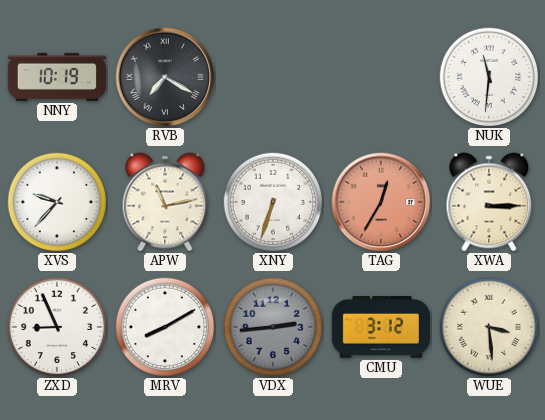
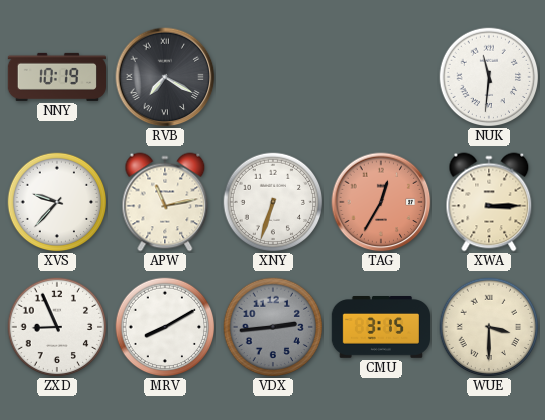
CMU: 3:12 -> 3:15
WUE: 3:29 -> 3:30
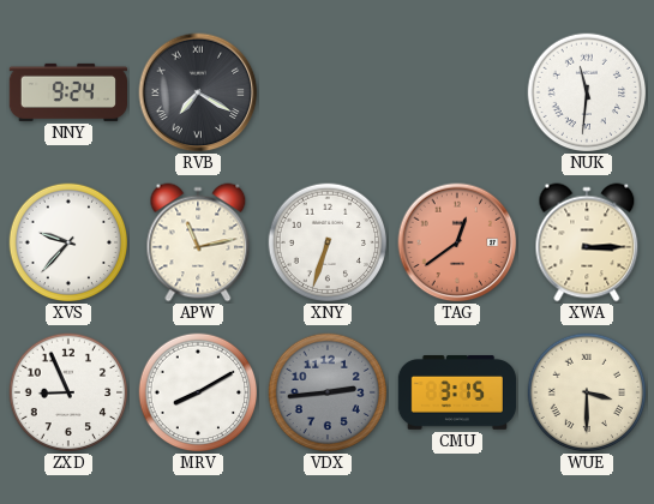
NNY: 10:19 -> 9:24
TAG: 12:35 -> 12:39
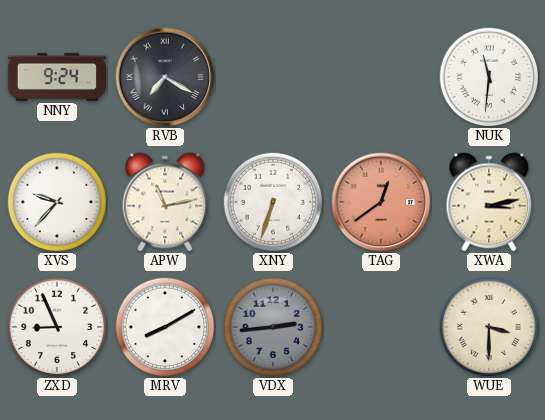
XWA: 3:15 -> 3:13
CMU: 3:15 -> none
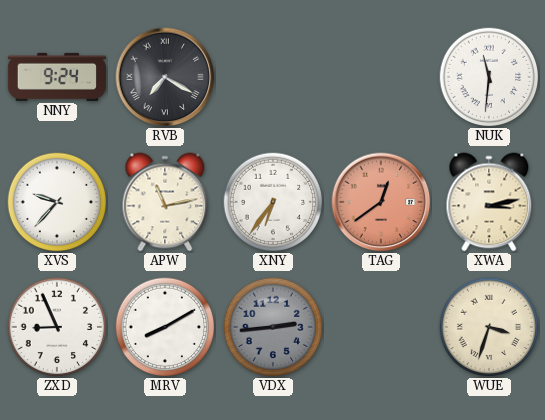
XNY: 6:33 -> 6:36
WUE: 3:30 -> 3:33
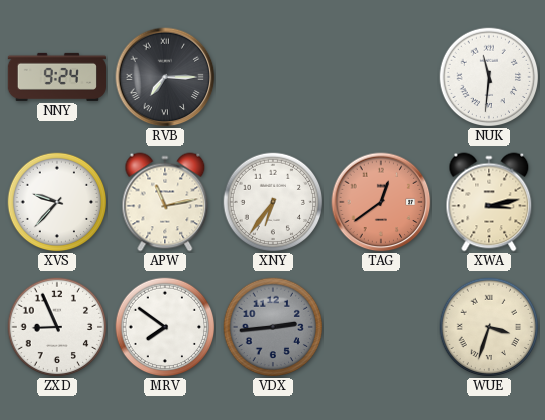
RVB: 7:20 -> 7:15
MRV: 8:10 -> 7:51
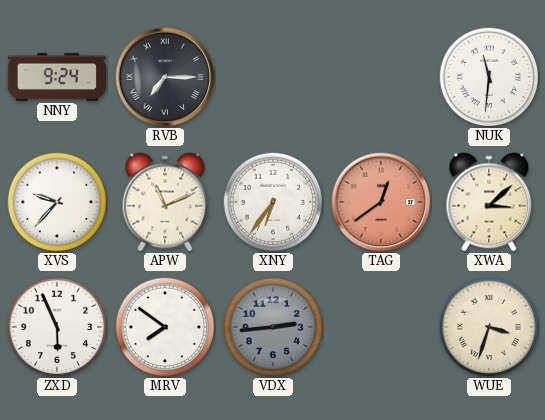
APW: 11:13 -> 11:11
XWA: 3:13 -> 3:08
ZXD: 8:56 -> 5:56
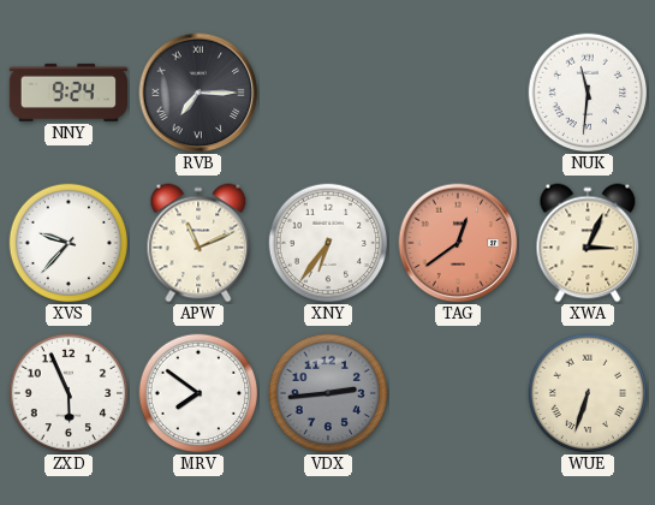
XWA: 3:08 -> 3:04
WUE: 3:33 -> 6:33
